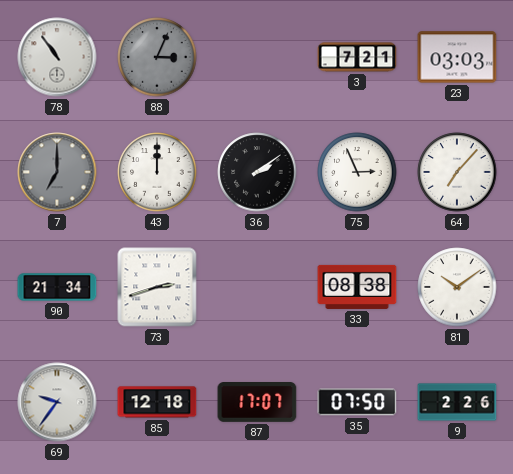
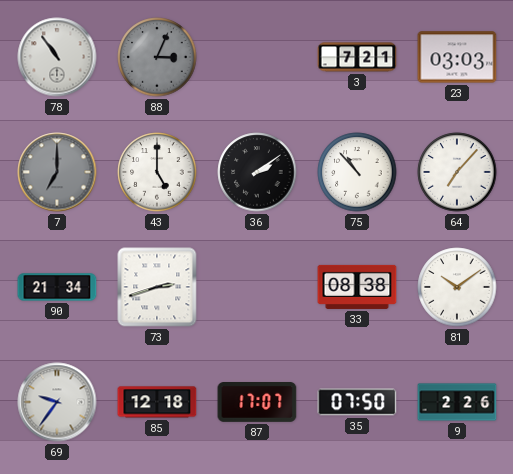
43: 12:00 -> 5:00
75: 2:56 -> 10:53
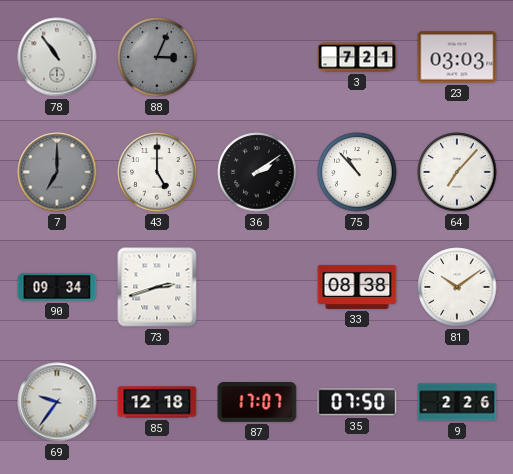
90: 21:34 -> 09:34
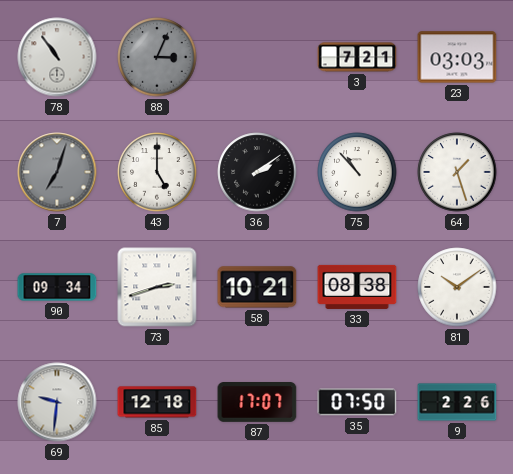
7: 7:00 -> 7:03
64: 7:07 -> 1:27
58: none -> 10:21
69: 9:36 -> 9:31
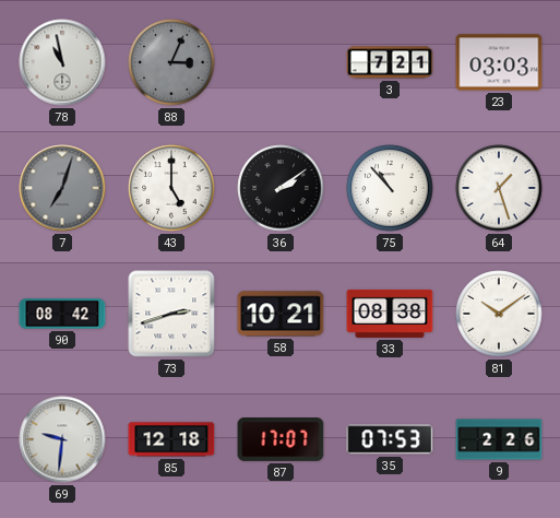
78: 10:54 -> 10:58
90: 09:34 -> 08:42
35: 07:50 -> 07:53
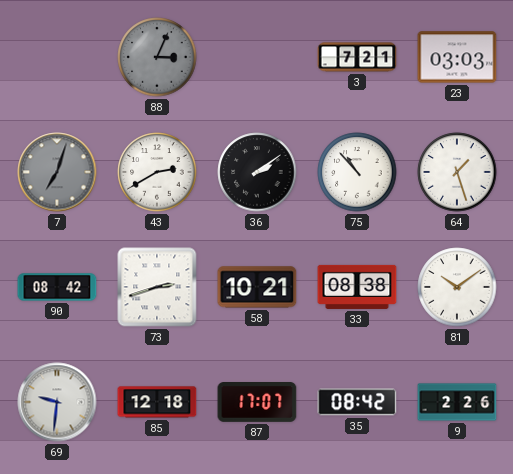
78: 10:58 -> none
43: 5:00 -> 2:40
35: 07:53 -> 08:42
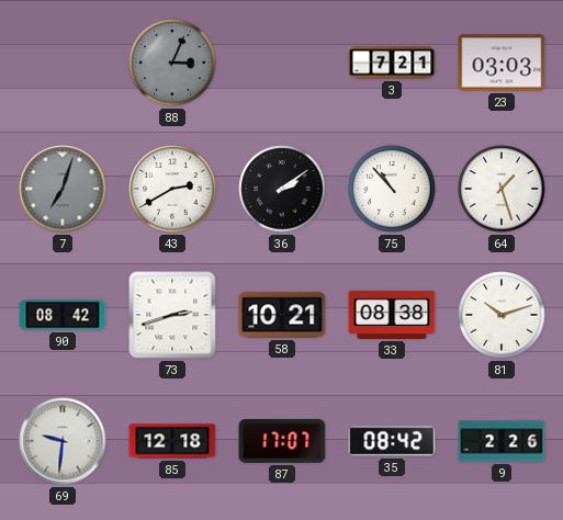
81: 10:09 -> 10:12
